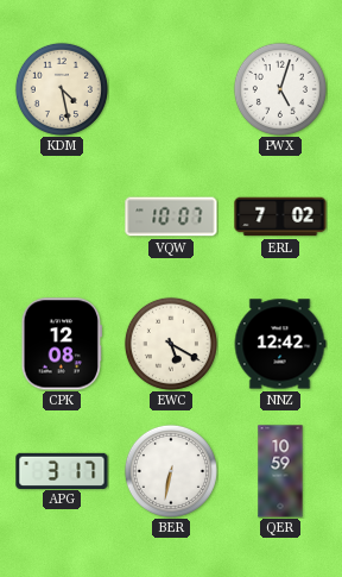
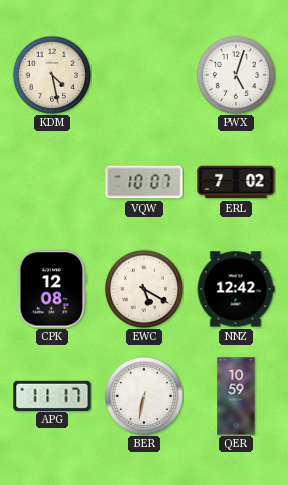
APG: 3:17 -> 11:17
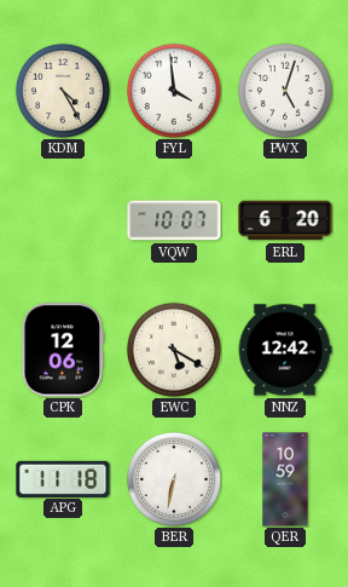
KDM: 4:28 -> 4:25
FYL: none -> 3:59
ERL: 7:02 -> 6:20
CPK: 12:08 -> 12:06
APG: 11:17 -> 11:18
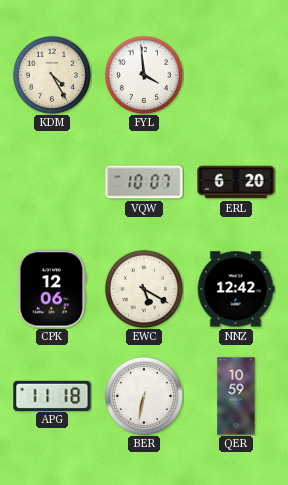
PWX: 5:03 -> none
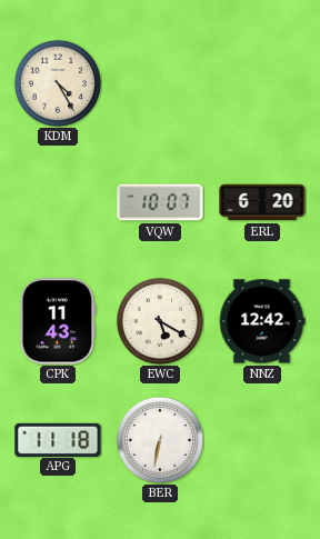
FYL: 3:59 -> none
CPK: 12:06 -> 11:43
QER: 10:59 -> none
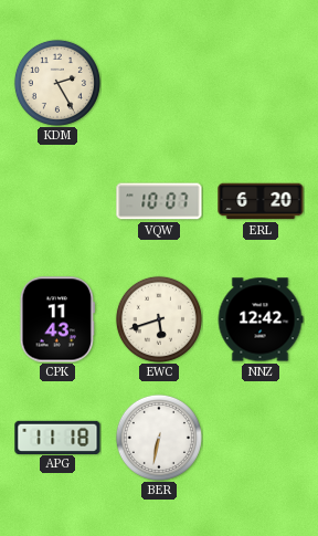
KDM: 4:25 -> 2:25
EWC: 5:20 -> 5:42
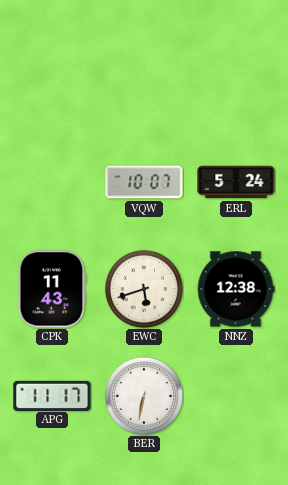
KDM: 2:25 -> none
ERL: 6:20 -> 5:24
NNZ: 12:42 -> 12:38
APG: 11:18 -> 11:17
